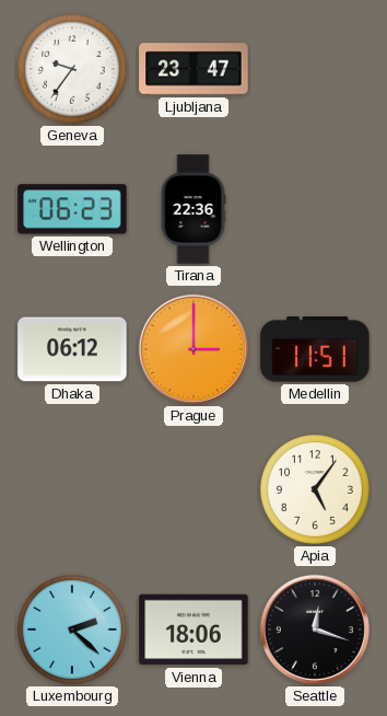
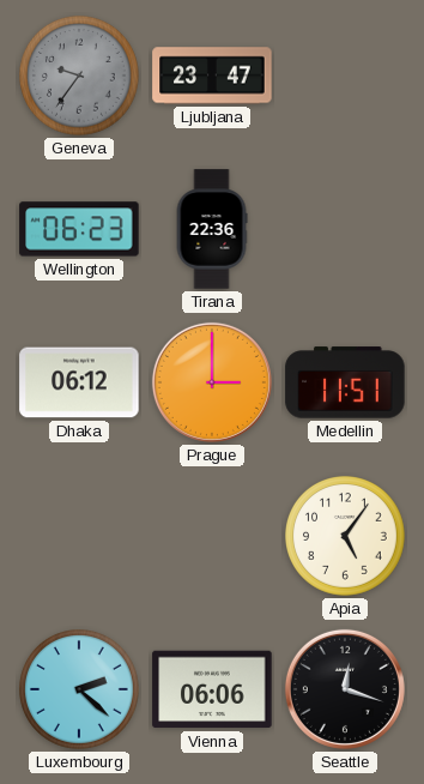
Geneva dial: white -> grey
Vienna: 18:06 -> 06:06
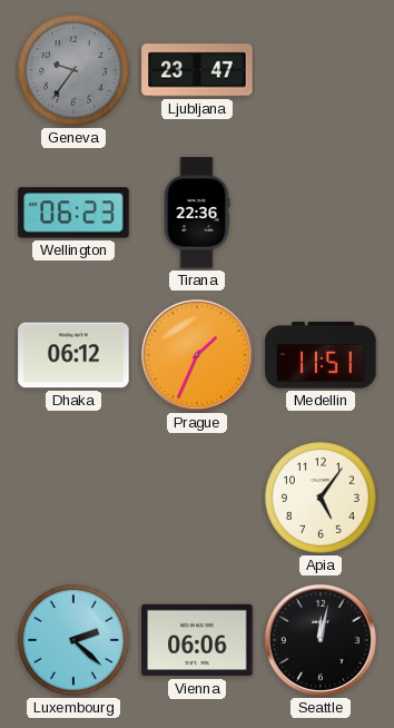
Prague: 3:00 -> 1:34
Seattle: 12:18 -> 12:02
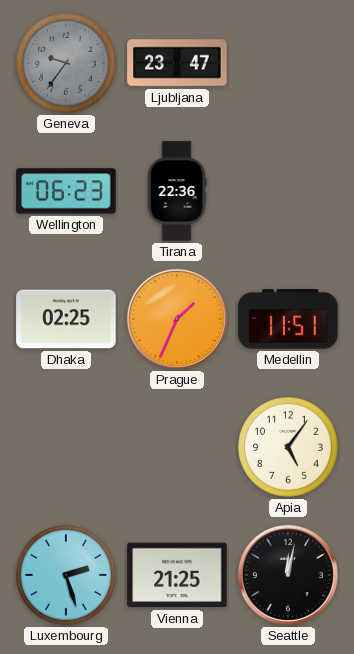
Dhaka: 06:12 -> 02:25
Luxembourg: 2:22 -> 2:27
Vienna: 06:06 -> 21:25
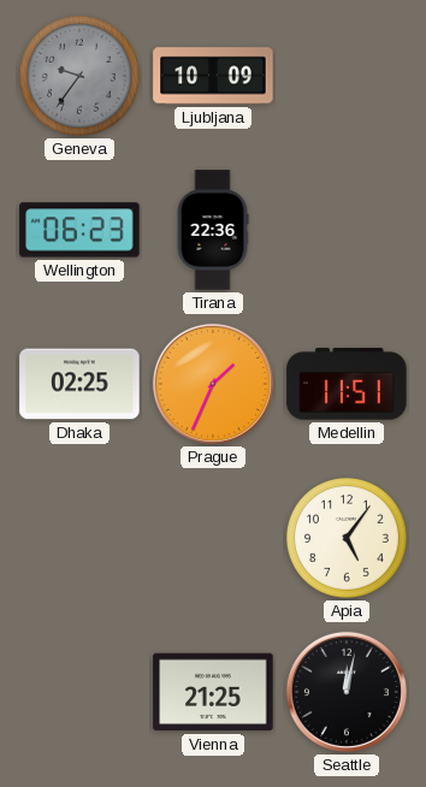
Ljubljana: 23:47 -> 10:09
Luxembourg: 2:27 -> none
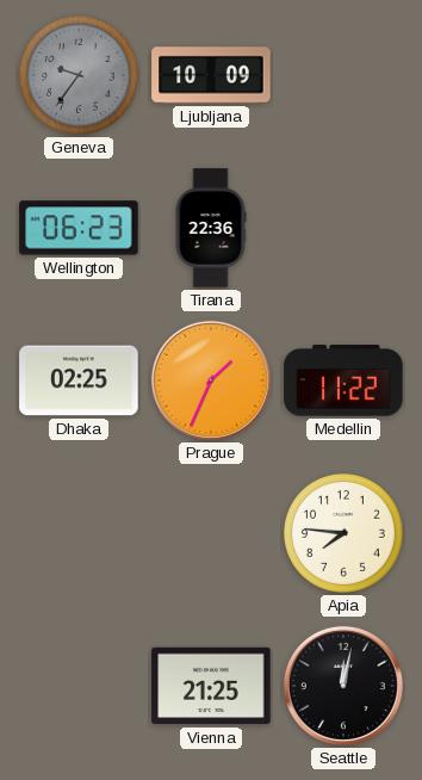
Medellin: 11:51 -> 11:22
Apia: 5:06 -> 7:46
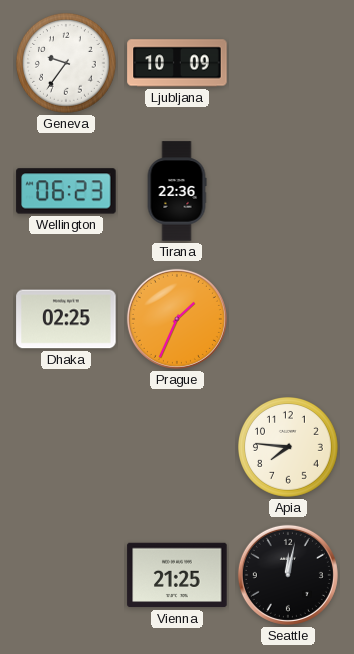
Geneva dial: grey -> white
Medellin: 11:22 -> none
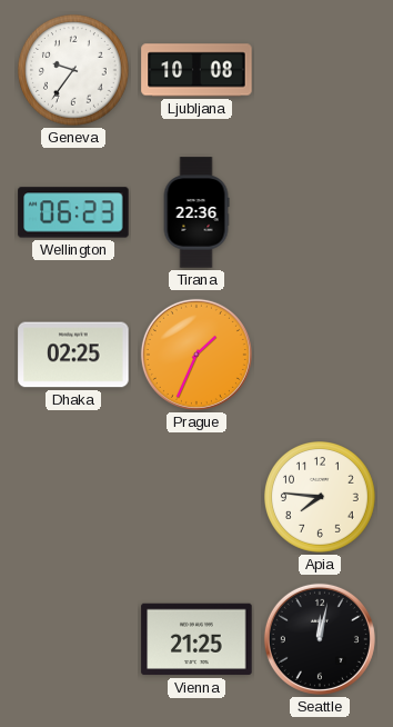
Ljubljana: 10:09 -> 10:08
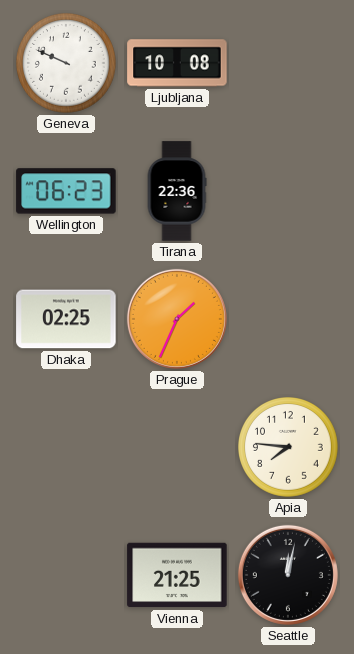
Geneva: 9:36 -> 9:49
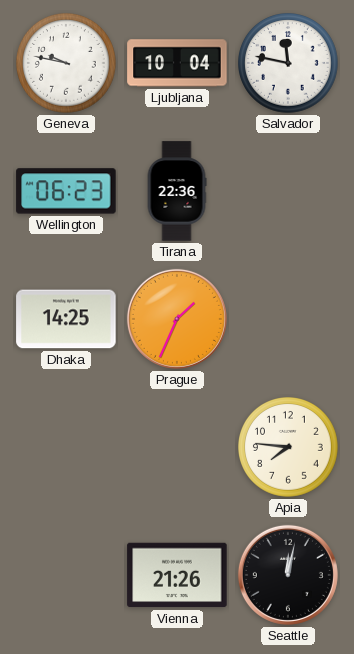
Geneva: 9:49 -> 9:47
Ljubljana: 10:08 -> 10:04
Salvador: none -> 11:47
Dhaka: 02:25 -> 14:25
Vienna: 21:25 -> 21:26
